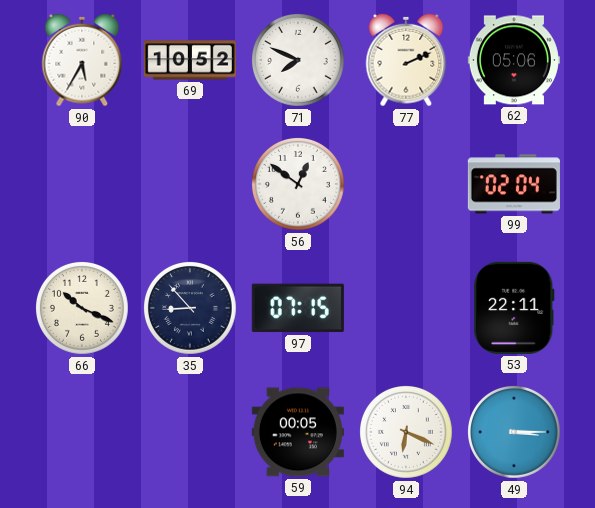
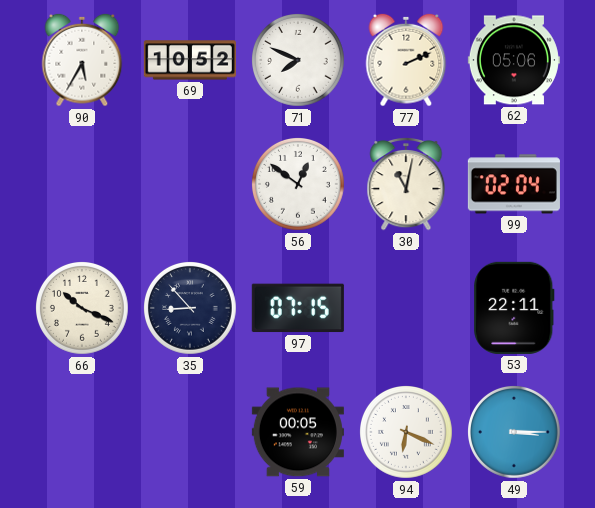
30: none -> 11:02
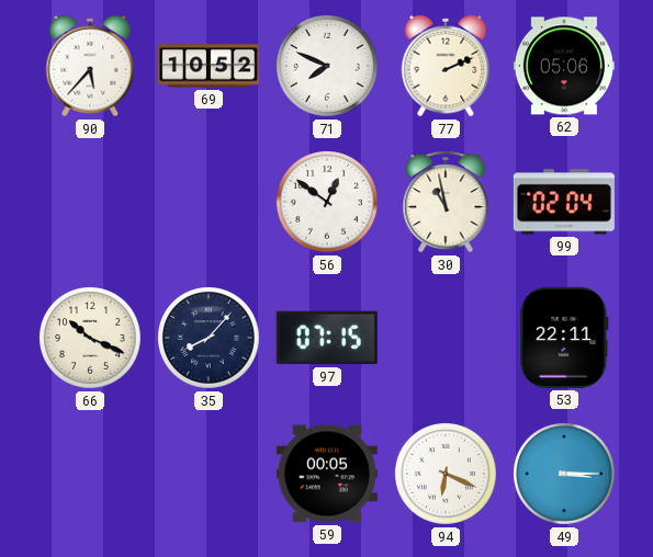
90: 5:35 -> 5:37
30: 11:02 -> 10:58
35: 8:53 -> 8:07
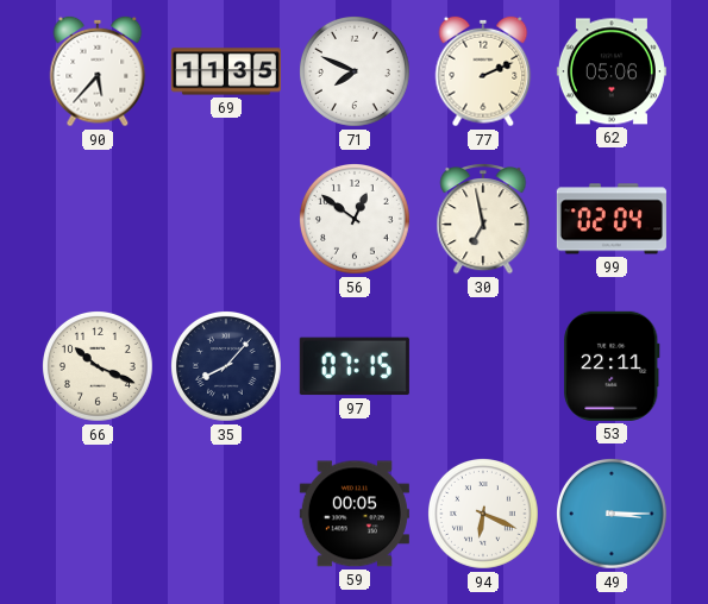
69: 10:52 -> 11:35
30: 10:58 -> 6:58
